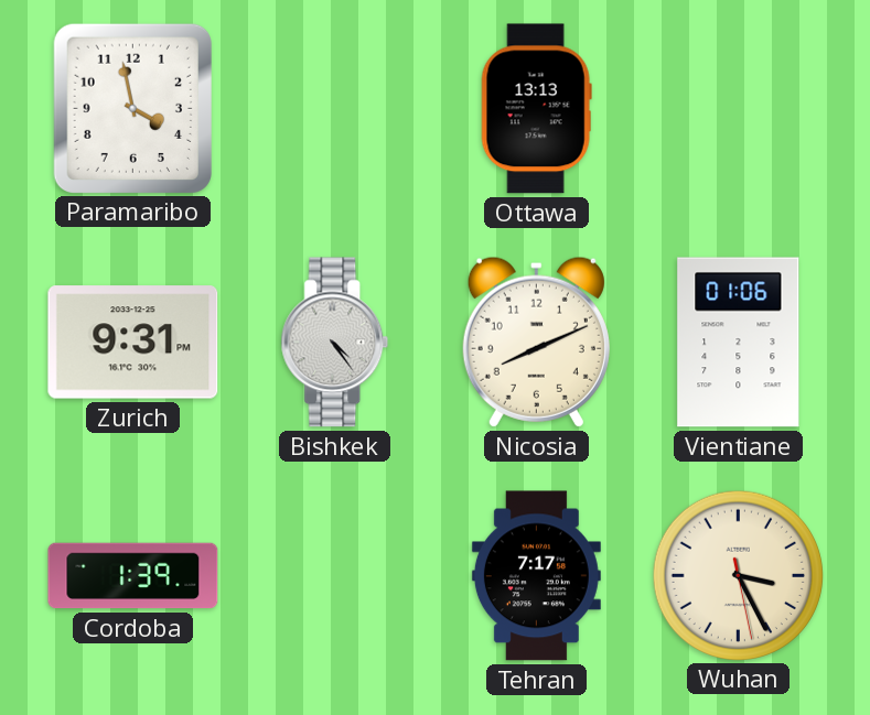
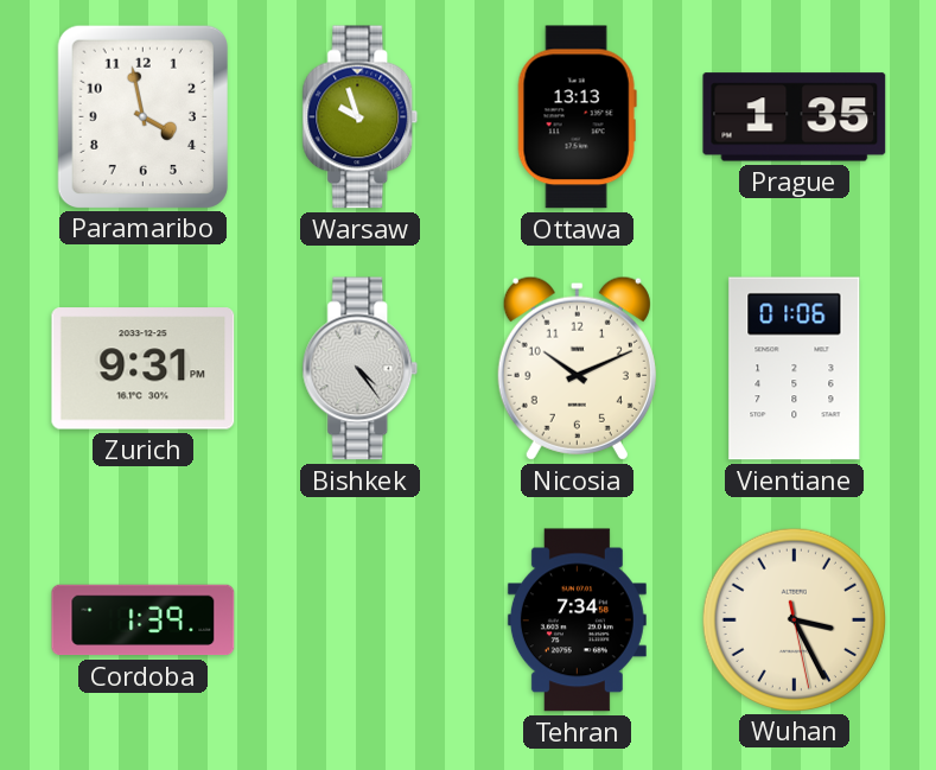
Warsaw: none -> 9:57
Prague: none -> 1:35
Nicosia: 8:11 -> 10:11
Tehran: 7:17 -> 7:34
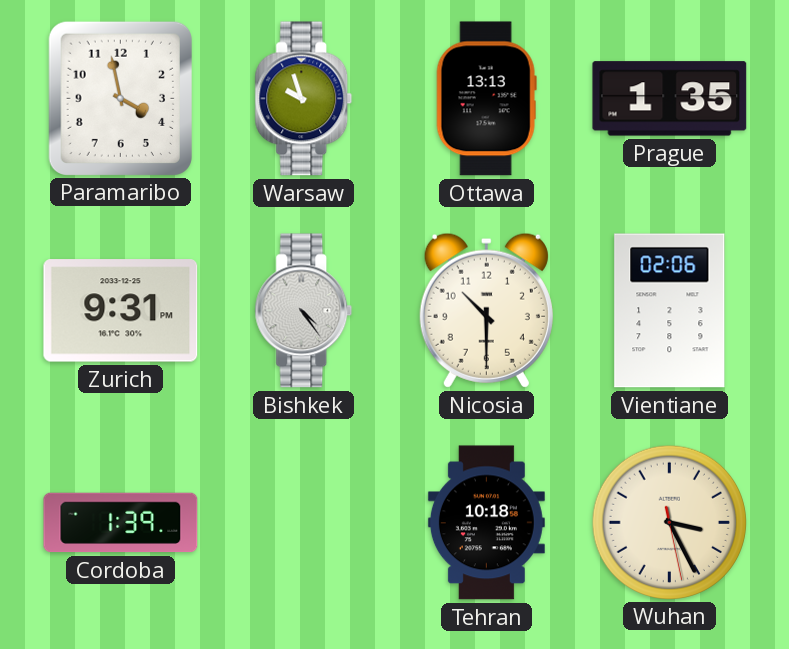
Nicosia: 10:11 -> 10:30
Vientiane: 01:06 -> 02:06
Tehran: 7:34 -> 10:18
